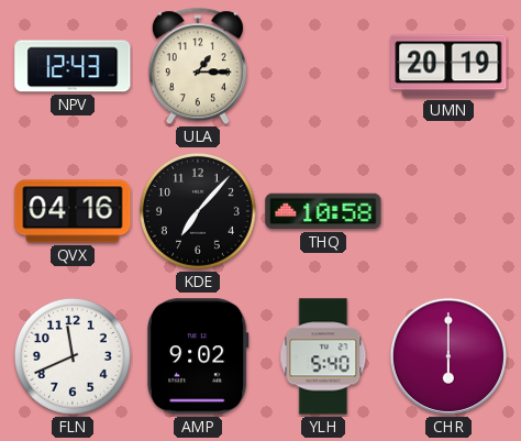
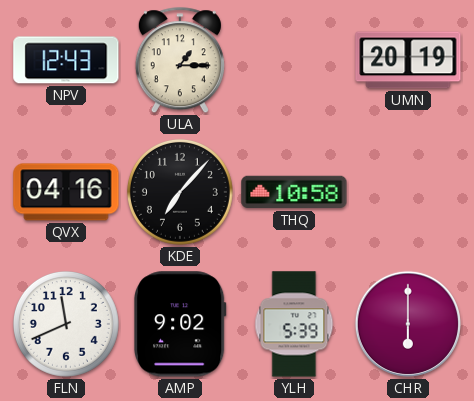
YLH: 5:40 -> 5:39
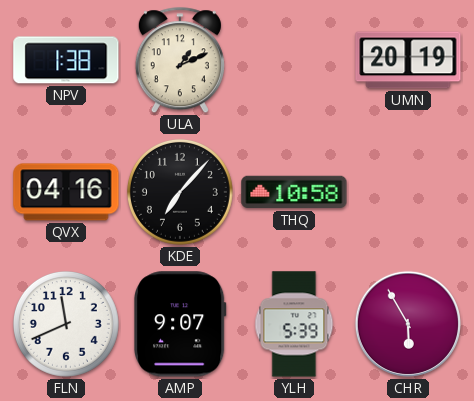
NPV: 12:43 -> 1:38
ULA: 1:15 -> 1:11
AMP: 9:02 -> 9:07
CHR: 6:00 -> 5:55
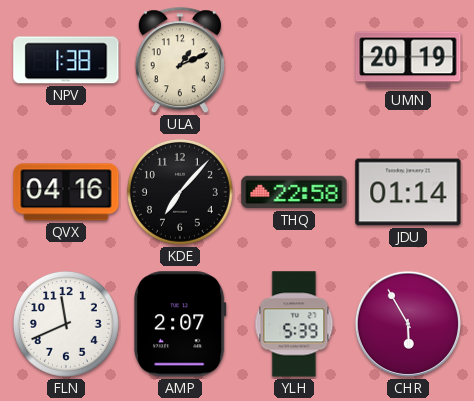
THQ: 10:58 -> 22:58
JDU: none -> 01:14
AMP: 9:07 -> 2:07
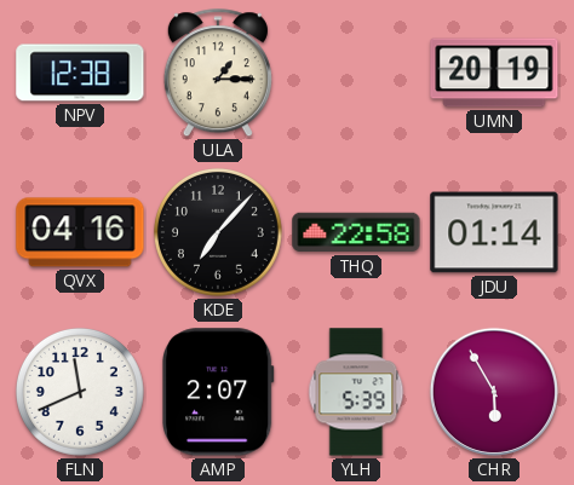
NPV: 1:38 -> 12:38
ULA: 1:11 -> 1:15
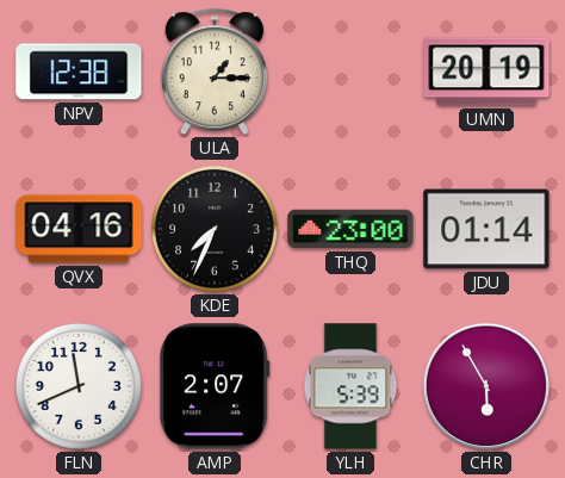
KDE: 7:07 -> 7:34
THQ: 22:58 -> 23:00
